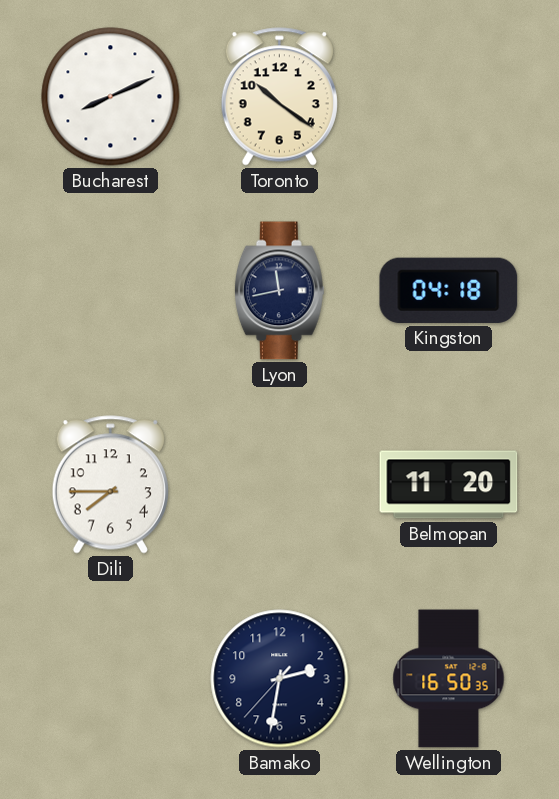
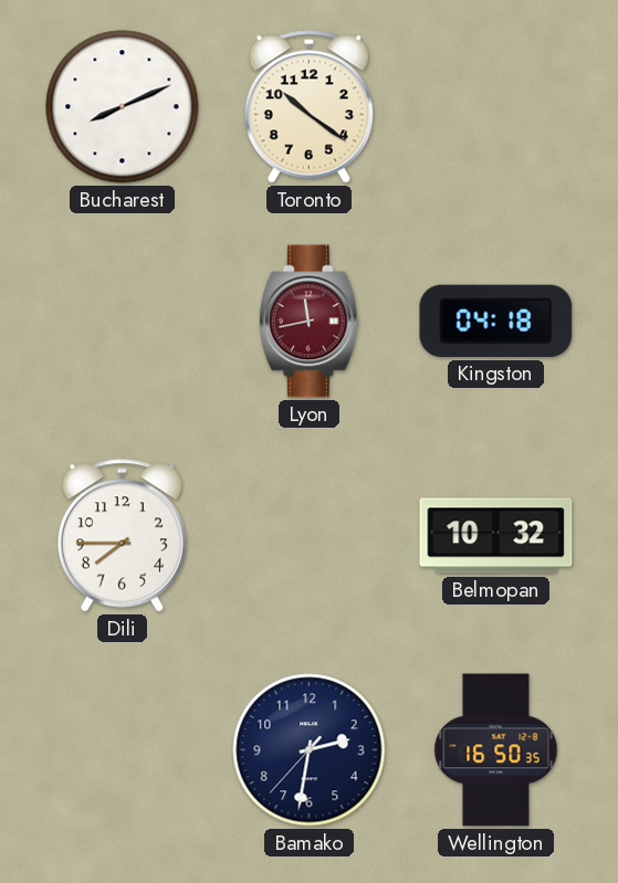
Lyon dial: navy -> burgundy
Belmopan: 11:20 -> 10:32
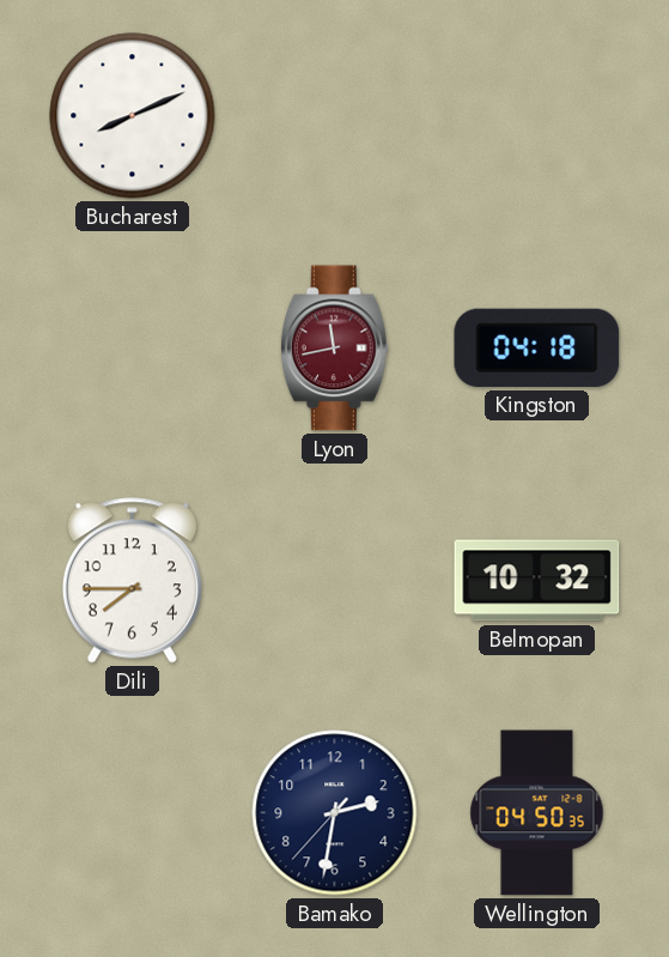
Toronto: 10:21 -> none
Wellington: 16:50 -> 04:50
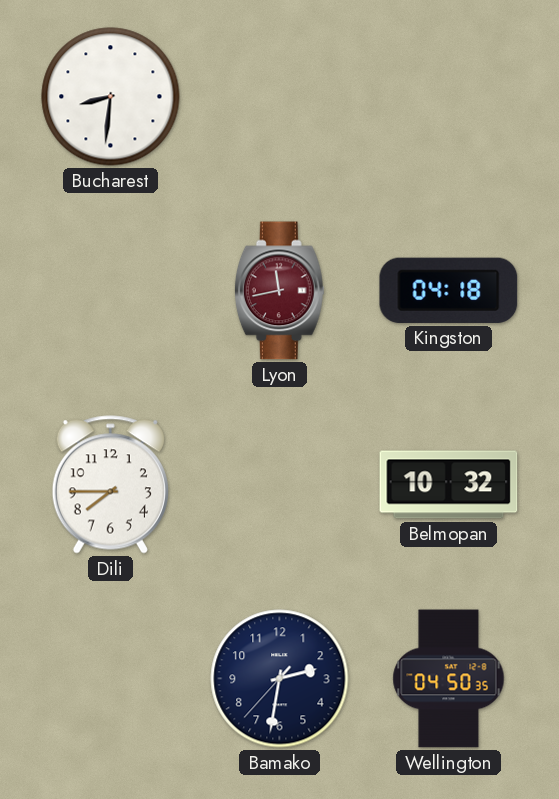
Bucharest: 8:11 -> 8:31
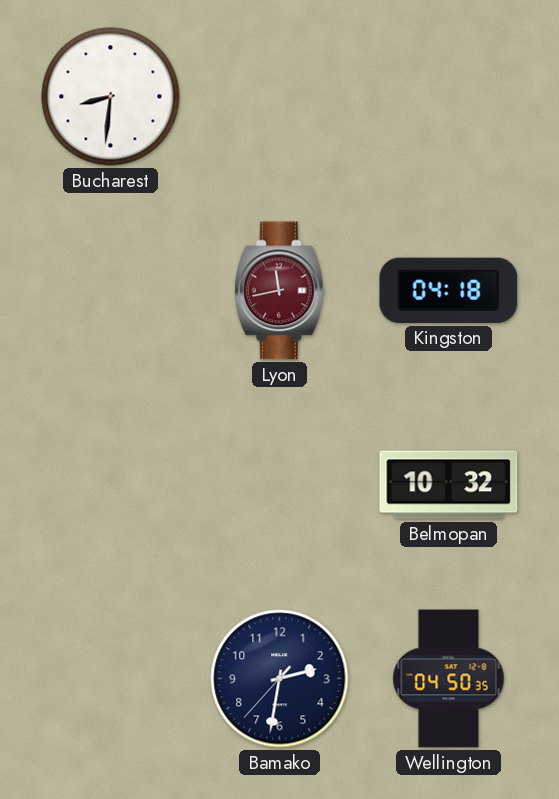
Dili: 7:45 -> none
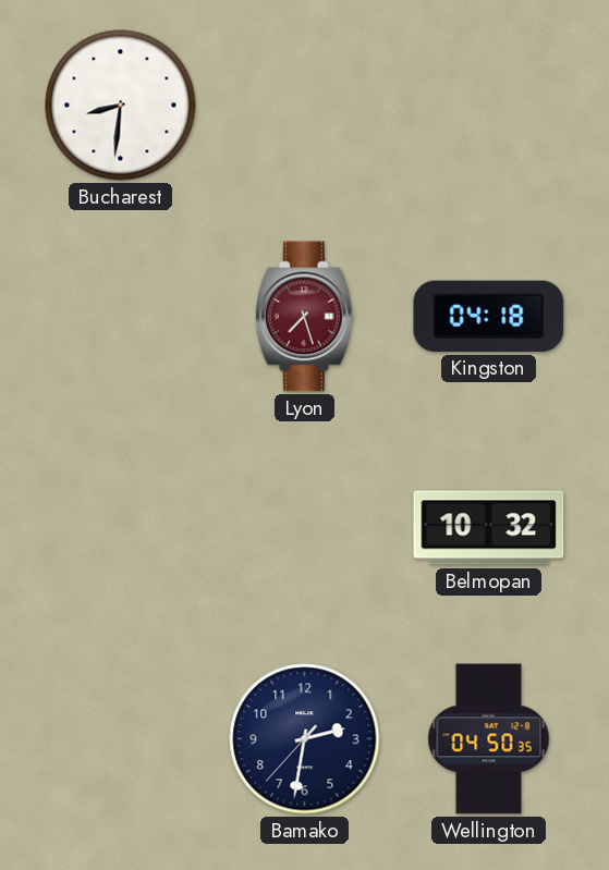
Lyon: 11:43 -> 7:27
